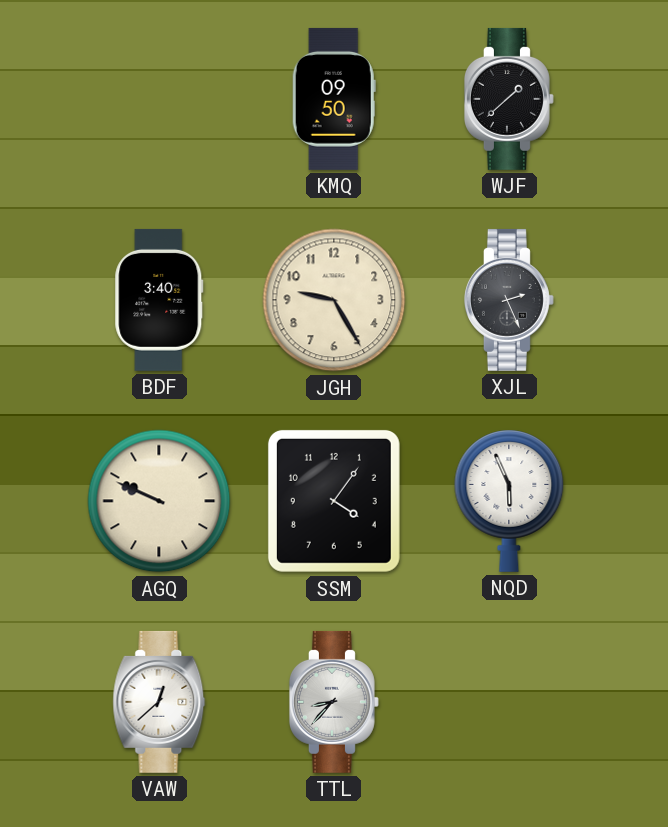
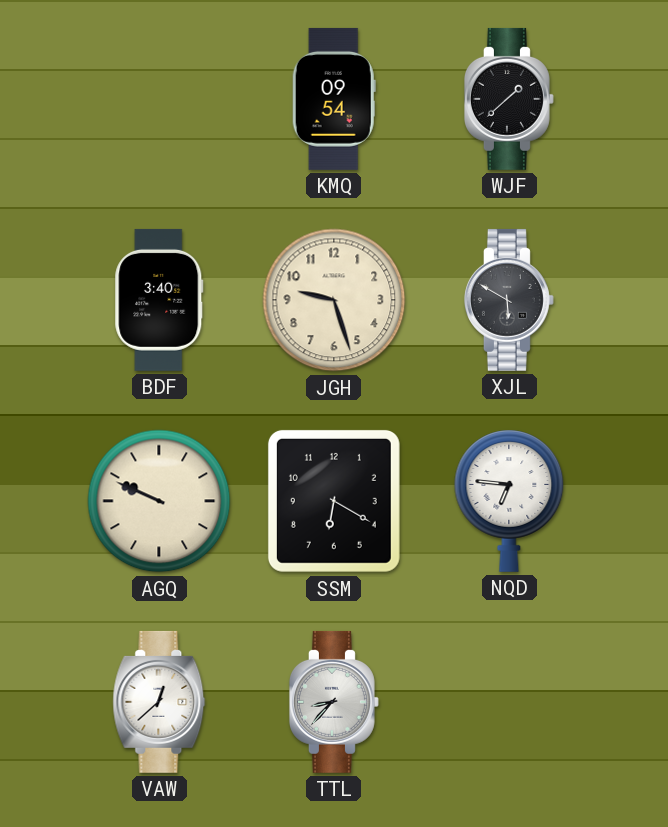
KMQ: 09:50 -> 09:54
JGH: 9:25 -> 9:27
XJL: 2:26 -> 5:50
SSM: 4:06 -> 6:20
NQD: 5:56 -> 6:46
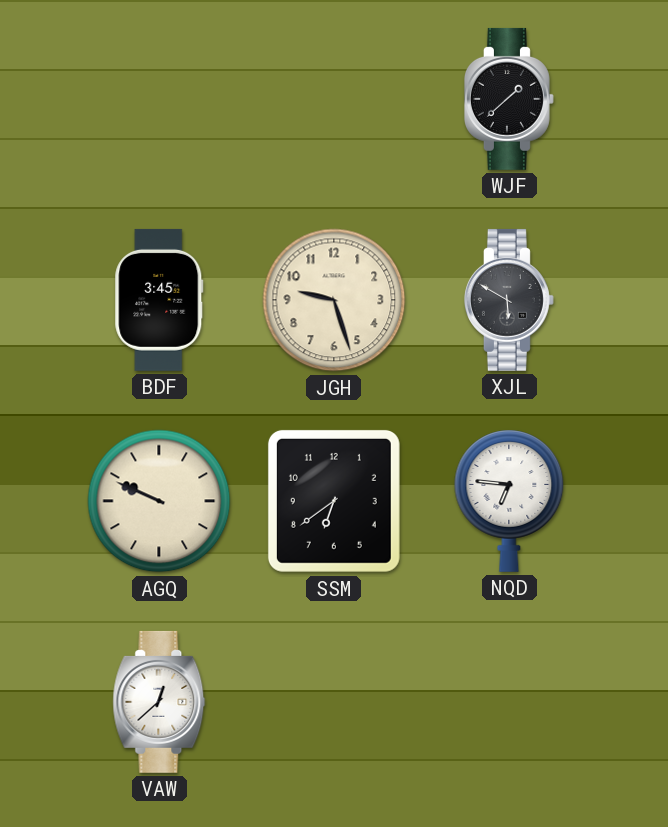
KMQ: 09:54 -> none
BDF: 3:40 -> 3:45
SSM: 6:20 -> 6:39
TTL: 8:37 -> none
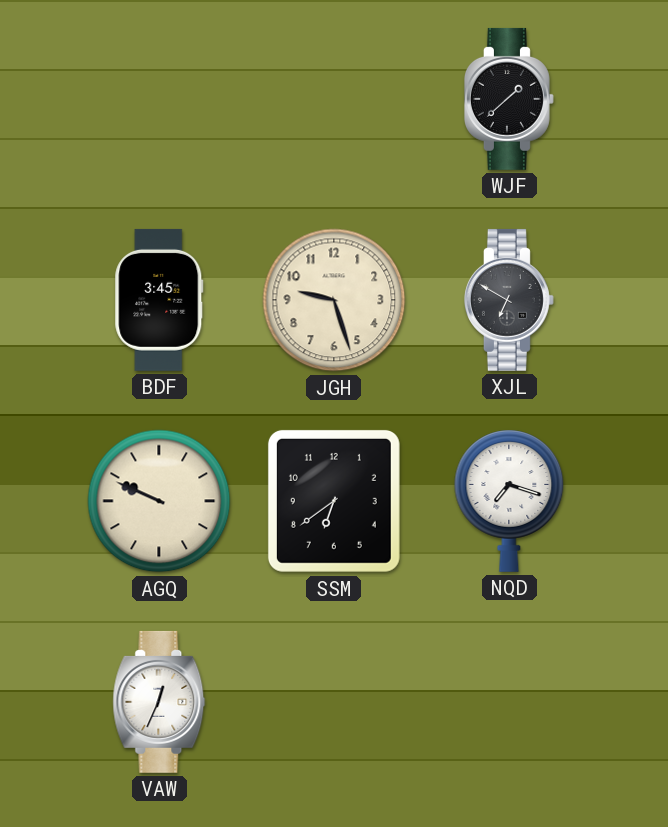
XJL: 5:50 -> 6:50
NQD: 6:46 -> 7:18
VAW: 12:38 -> 12:34
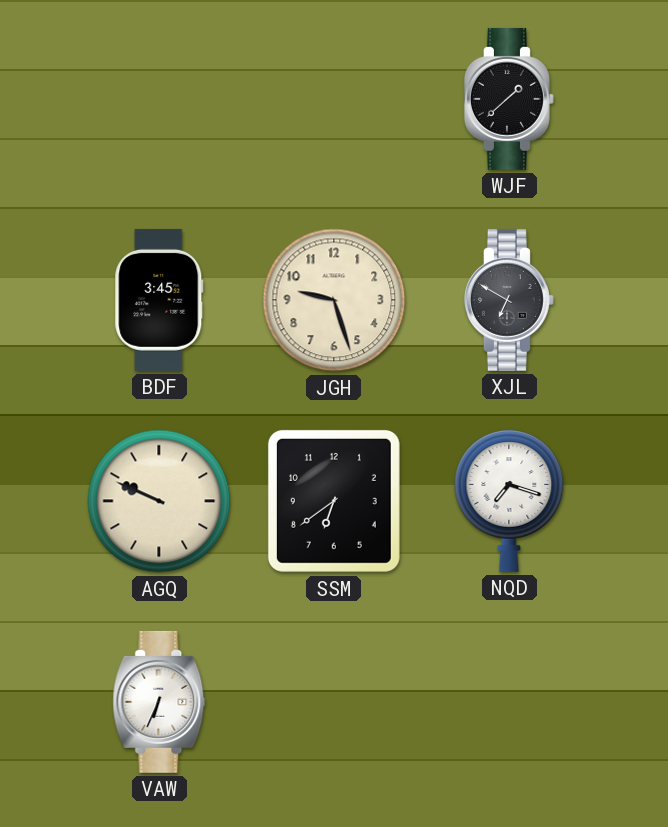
VAW: 12:34 -> 6:34
